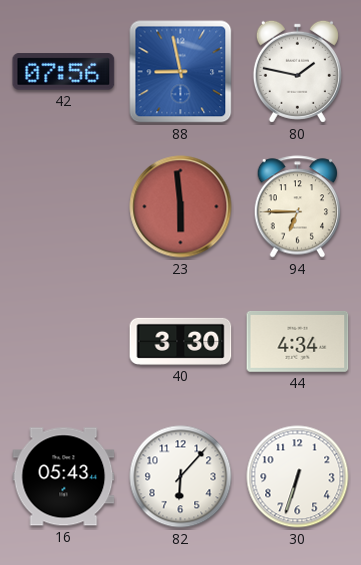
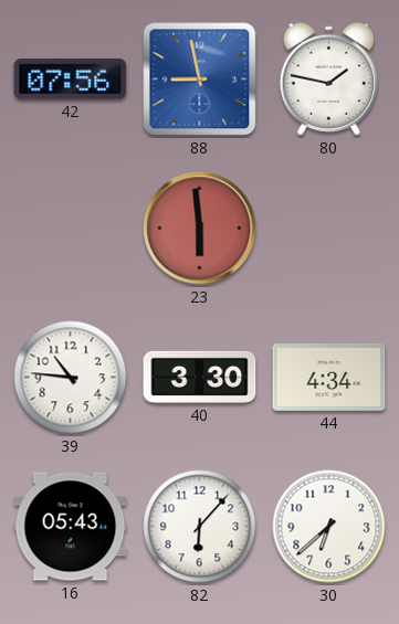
94: 6:45 -> none
39: none -> 10:46
30: 6:33 -> 6:38
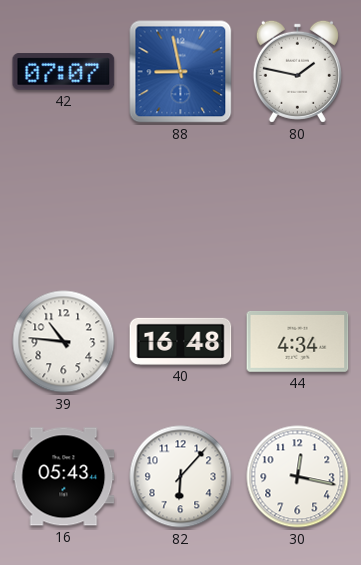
42: 07:56 -> 07:07
23: 5:59 -> none
40: 3:30 -> 16:48
30: 6:38 -> 12:17
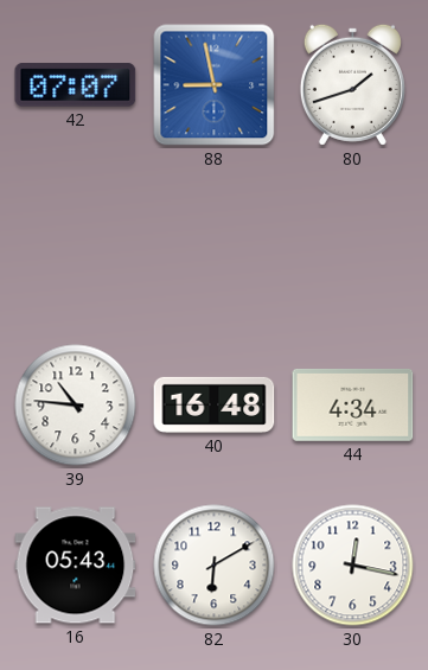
80: 1:47 -> 1:42
82: 6:07 -> 6:10
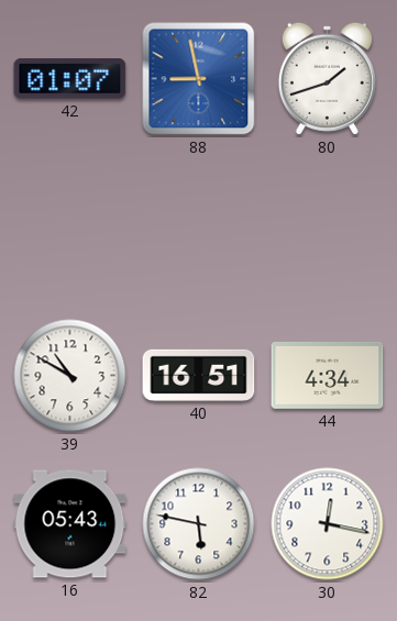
42: 07:07 -> 01:07
39: 10:46 -> 10:50
40: 16:48 -> 16:51
82: 6:10 -> 5:47
